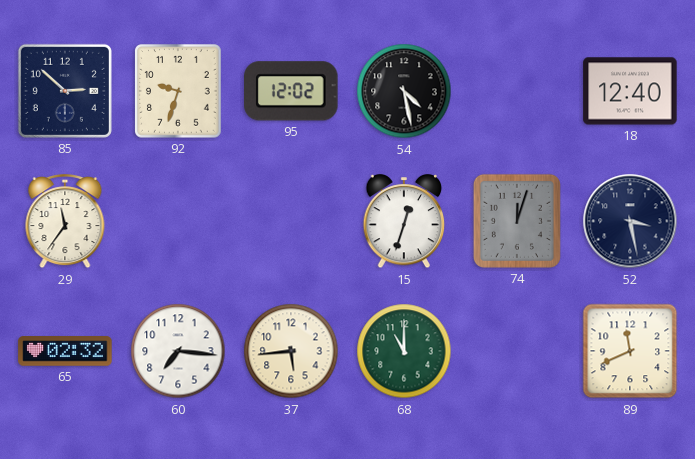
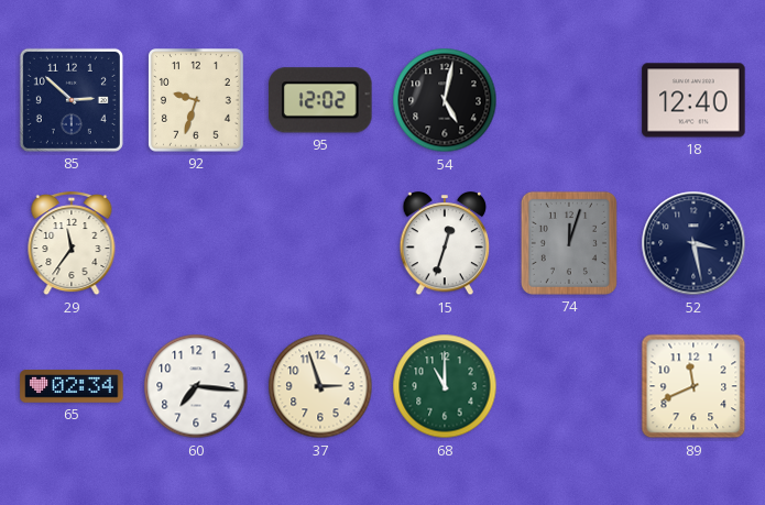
54: 4:28 -> 5:02
65: 02:32 -> 02:34
37: 5:44 -> 2:57
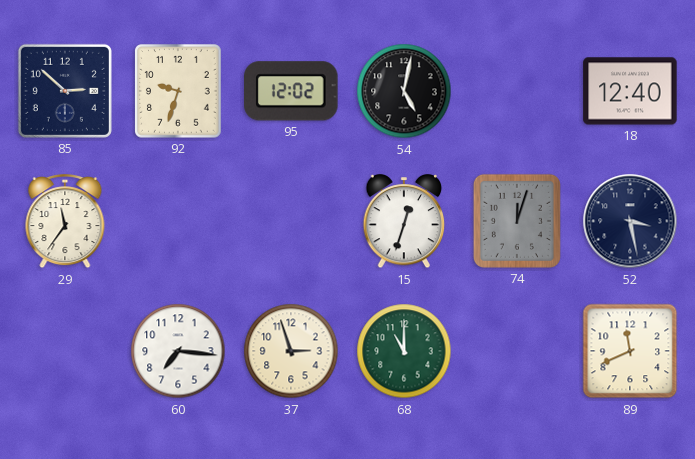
65: 02:34 -> none
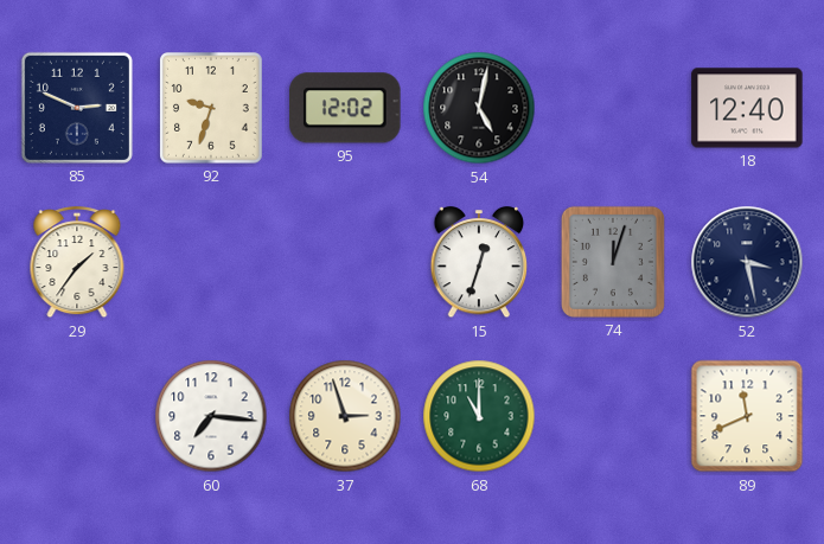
85: 2:52 -> 2:49
29: 11:36 -> 1:36
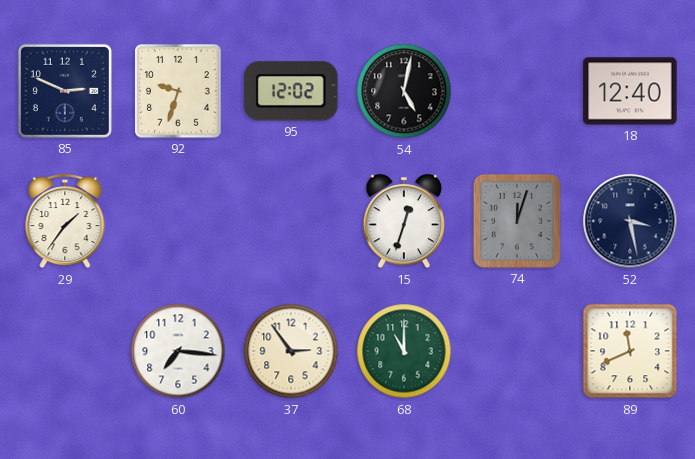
37: 2:57 -> 2:54
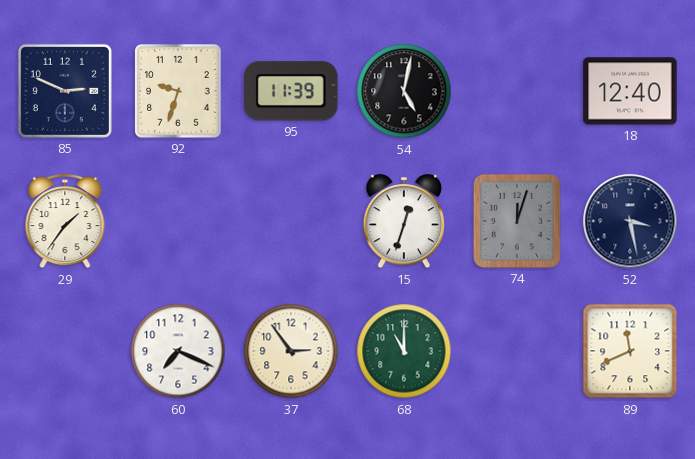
95: 12:02 -> 11:39
60: 7:16 -> 7:19
